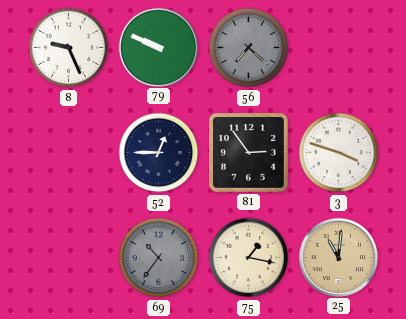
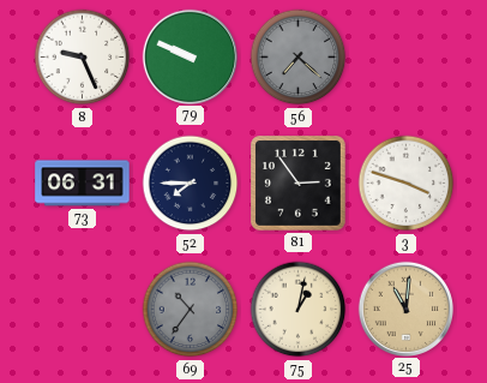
73: none -> 06:31
52: 12:45 -> 7:45
75: 1:17 -> 1:02
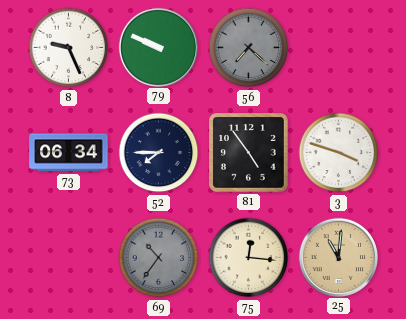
73: 06:31 -> 06:34
81: 2:54 -> 4:54
75: 1:02 -> 12:16
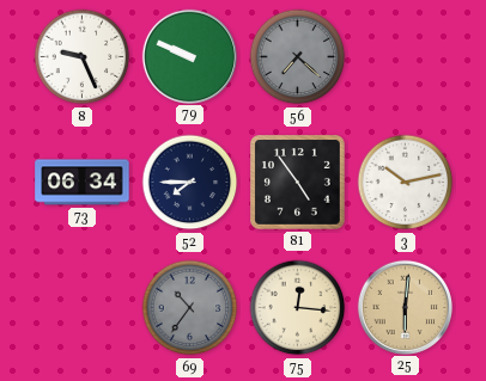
3: 3:48 -> 10:13
25: 11:01 -> 6:01
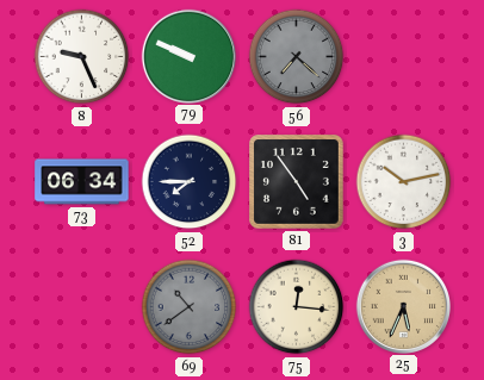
69: 10:36 -> 10:39
25: 6:01 -> 5:34
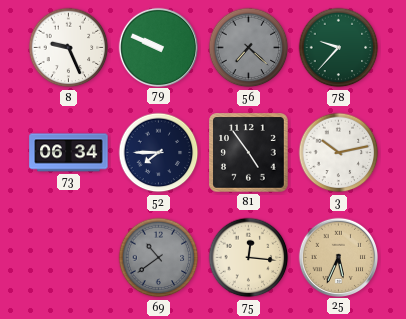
78: none -> 9:37
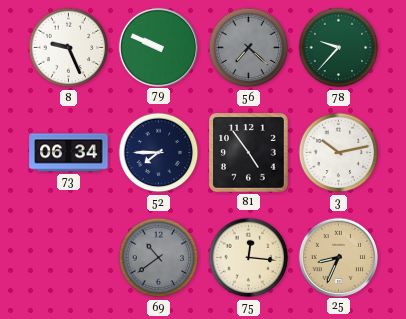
25: 5:34 -> 8:34
